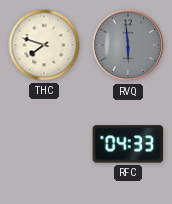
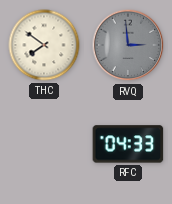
THC: 7:48 -> 7:51
RVQ: 5:59 -> 2:59
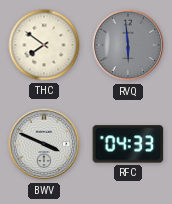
RVQ: 2:59 -> 5:59
BWV: none -> 3:49
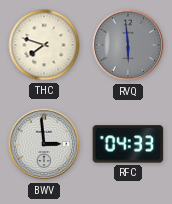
THC: 7:51 -> 7:48
BWV: 3:49 -> 2:59
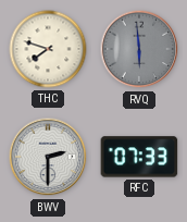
BWV: 2:59 -> 2:30
RFC: 04:33 -> 07:33
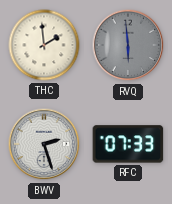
THC: 7:48 -> 1:59
BWV: 2:30 -> 2:27
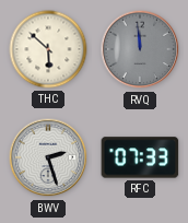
THC: 1:59 -> 5:52
RVQ: 5:59 -> 11:59
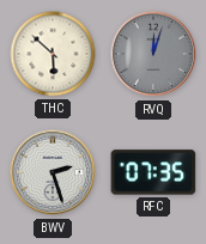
RVQ: 11:59 -> 12:03
RFC: 07:33 -> 07:35
